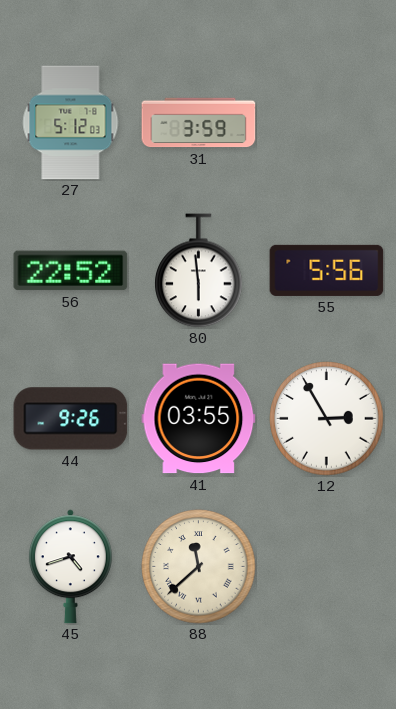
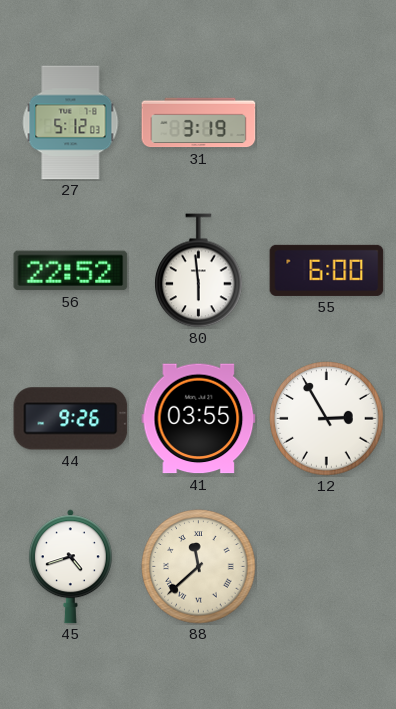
31: 3:59 -> 3:19
55: 5:56 -> 6:00
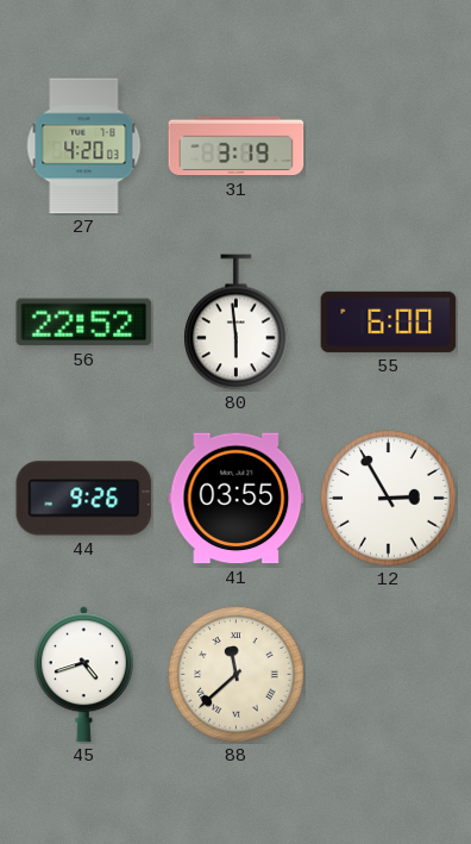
27: 5:12 -> 4:20
